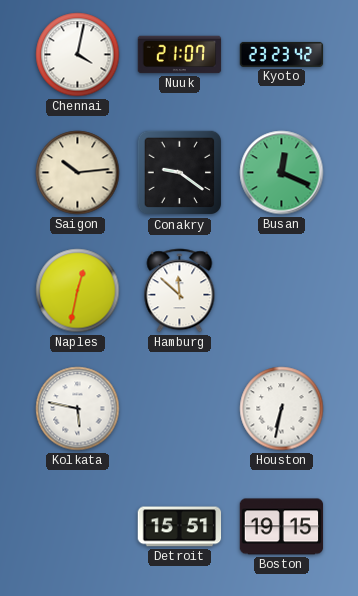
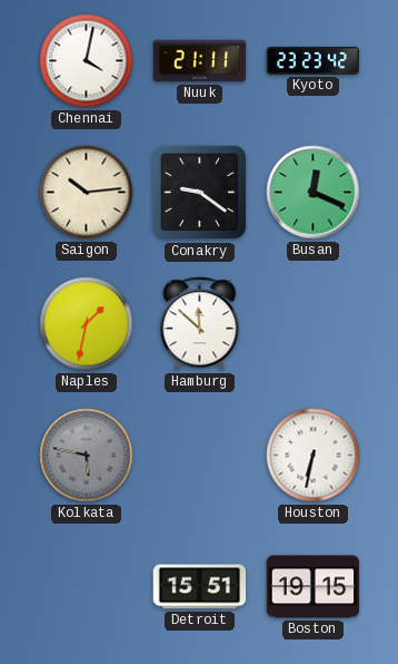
Nuuk: 21:07 -> 21:11
Naples: 12:32 -> 1:32
Kolkata dial: white -> grey
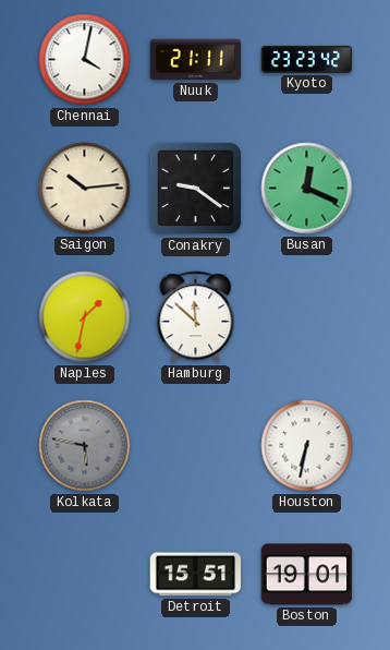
Boston: 19:15 -> 19:01
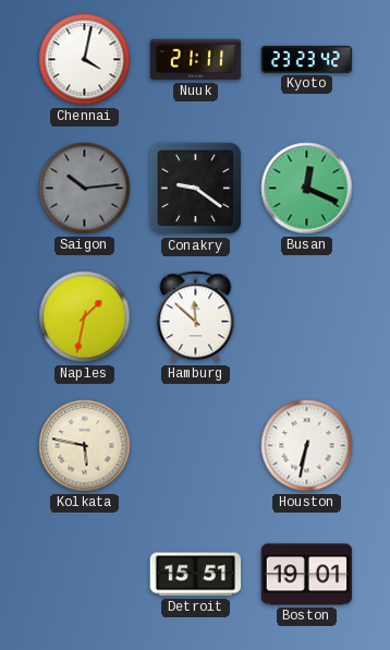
Saigon dial: cream -> grey
Kolkata dial: grey -> cream
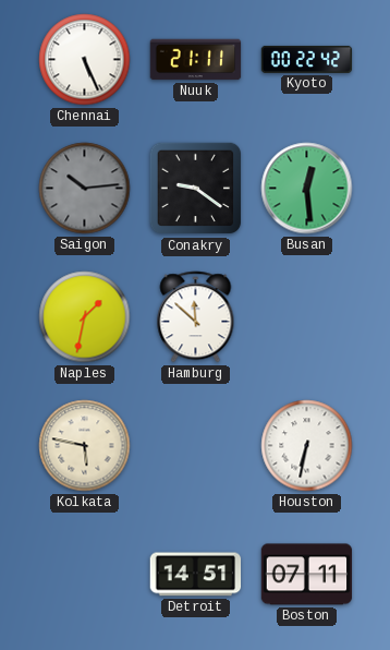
Chennai: 4:02 -> 5:26
Kyoto: 23:23 -> 00:22
Busan: 12:19 -> 12:29
Detroit: 15:51 -> 14:51
Boston: 19:01 -> 07:11
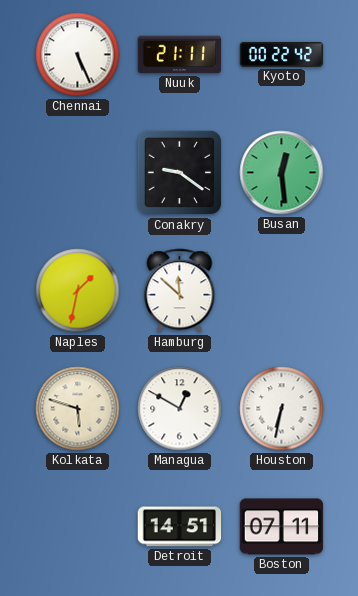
Saigon: 10:14 -> none
Kolkata: 5:47 -> 5:48
Managua: none -> 12:50
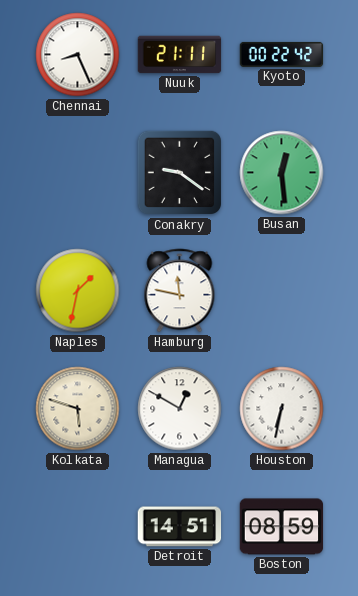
Chennai: 5:26 -> 8:26
Hamburg: 11:52 -> 11:47
Boston: 07:11 -> 08:59
